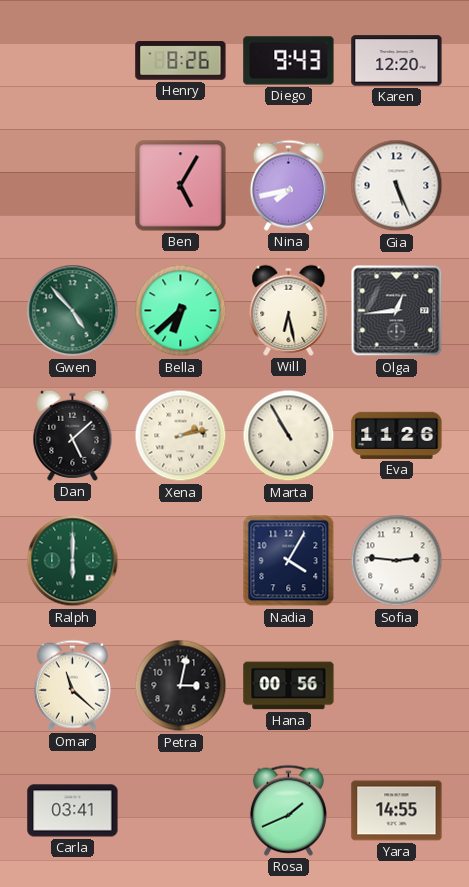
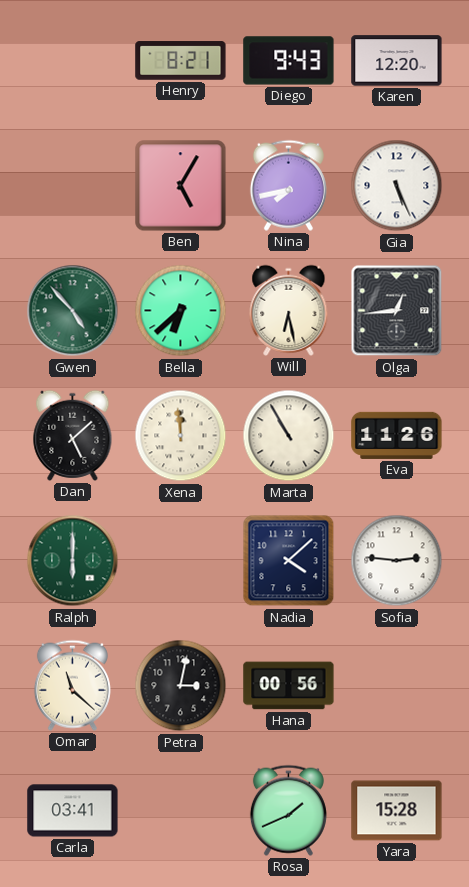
Henry: 8:26 -> 8:21
Xena: 2:13 -> 11:59
Nadia: 4:05 -> 4:08
Yara: 14:55 -> 15:28
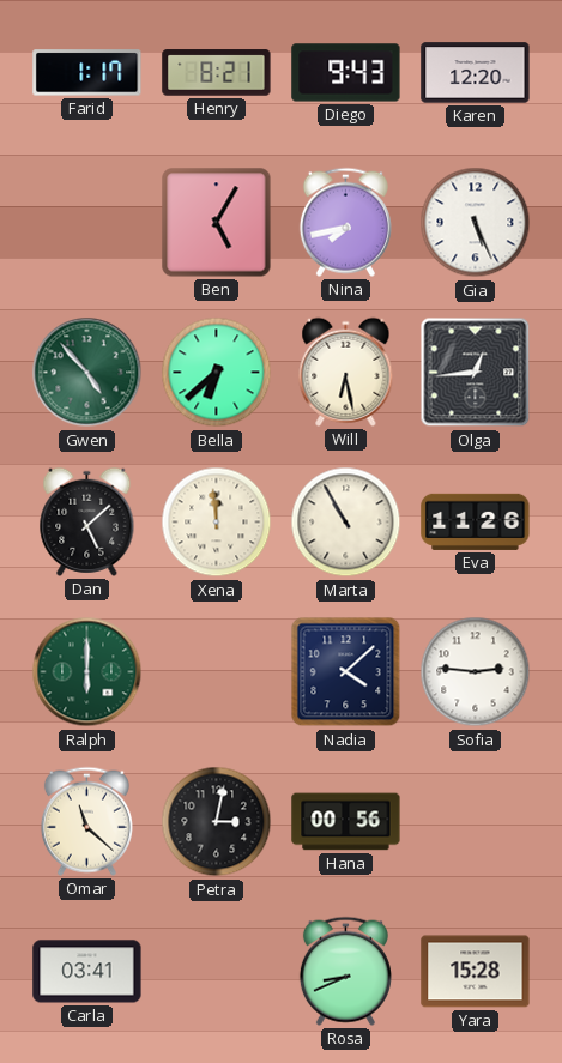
Farid: none -> 1:17
Rosa: 1:41 -> 8:41
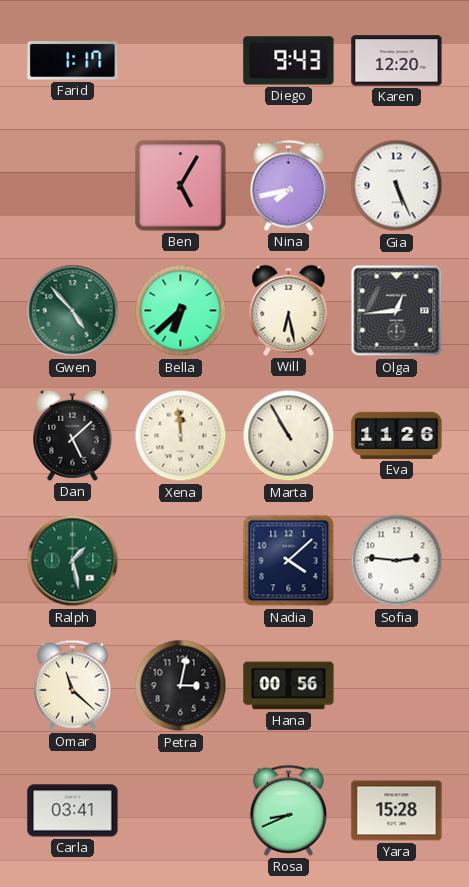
Henry: 8:21 -> none
Ralph: 6:00 -> 1:28
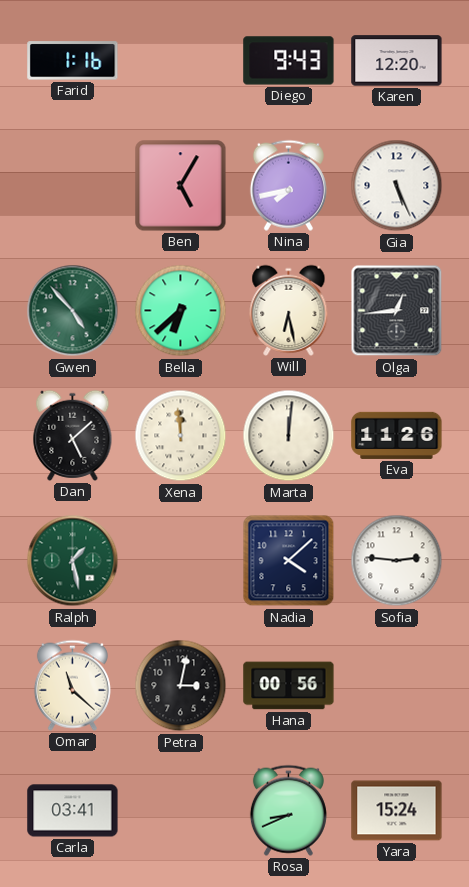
Farid: 1:17 -> 1:16
Marta: 10:55 -> 12:01
Yara: 15:28 -> 15:24
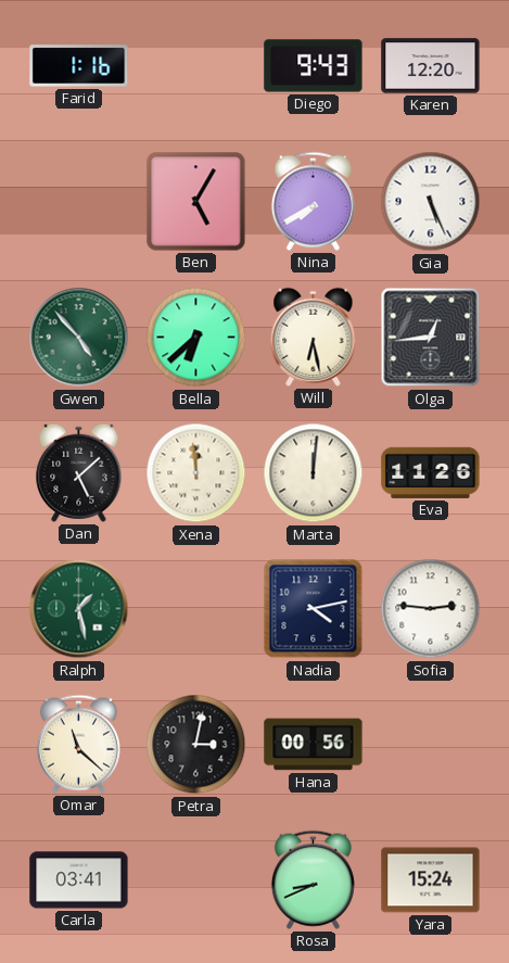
Nina: 7:43 -> 7:40
Nadia: 4:08 -> 4:13
